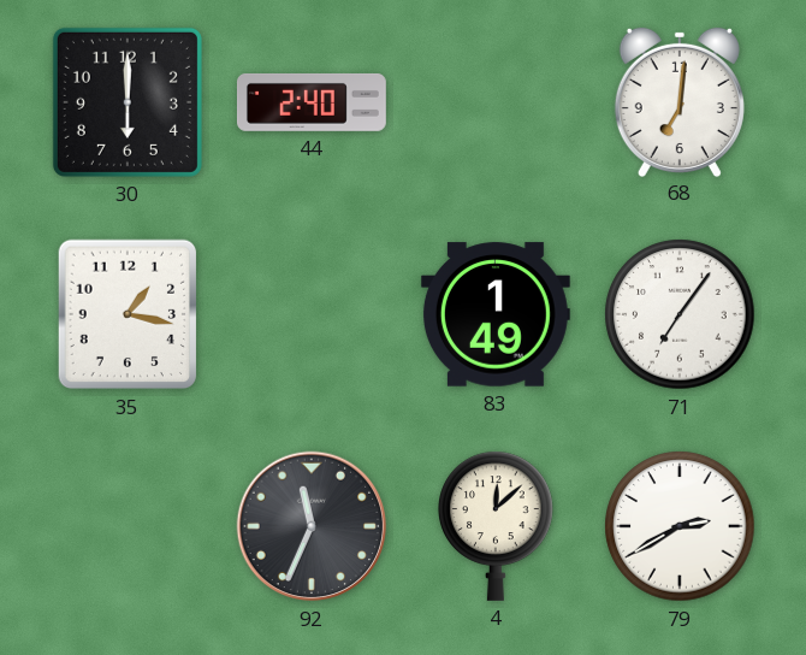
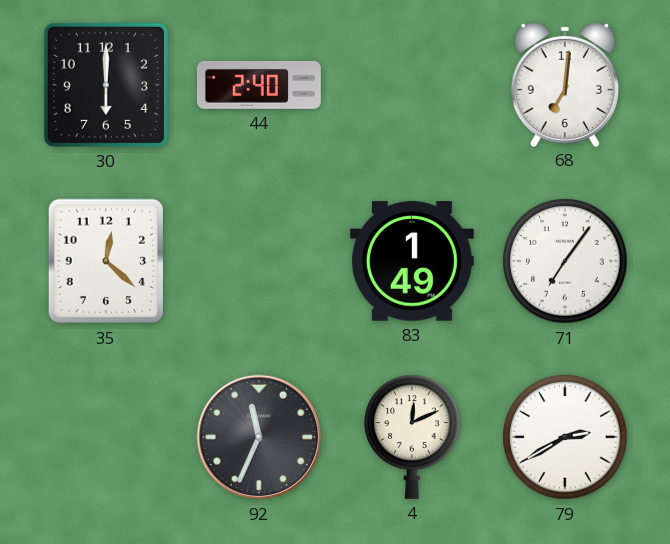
35: 1:17 -> 12:22
4: 12:08 -> 12:11
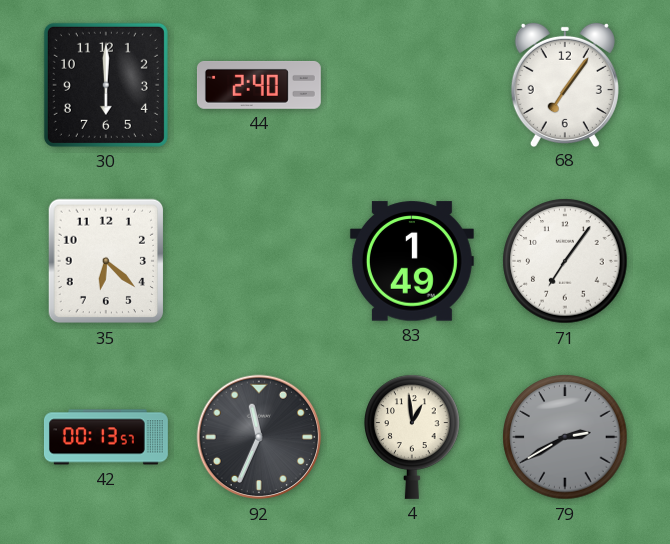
68: 7:01 -> 7:06
35: 12:22 -> 6:22
42: none -> 00:13
4: 12:11 -> 12:59
79 dial: white -> grey
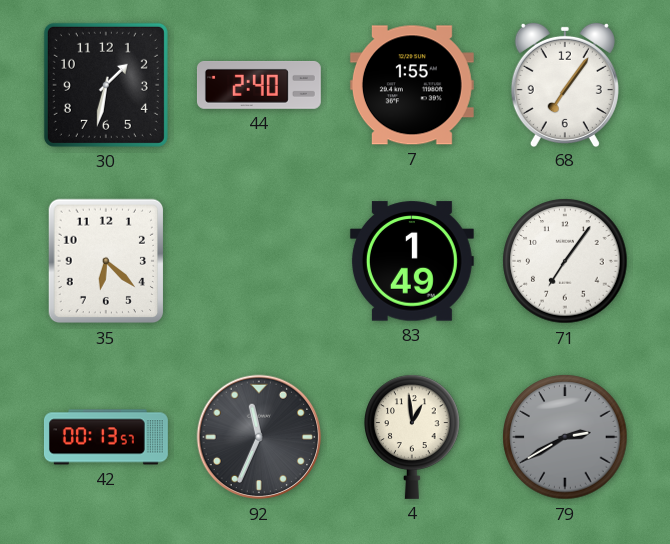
30: 6:00 -> 1:32
7: none -> 1:55
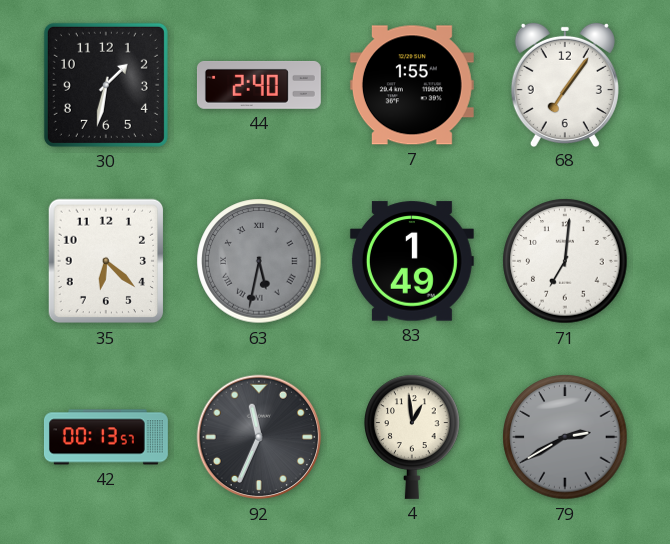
63: none -> 5:32
71: 7:06 -> 7:01
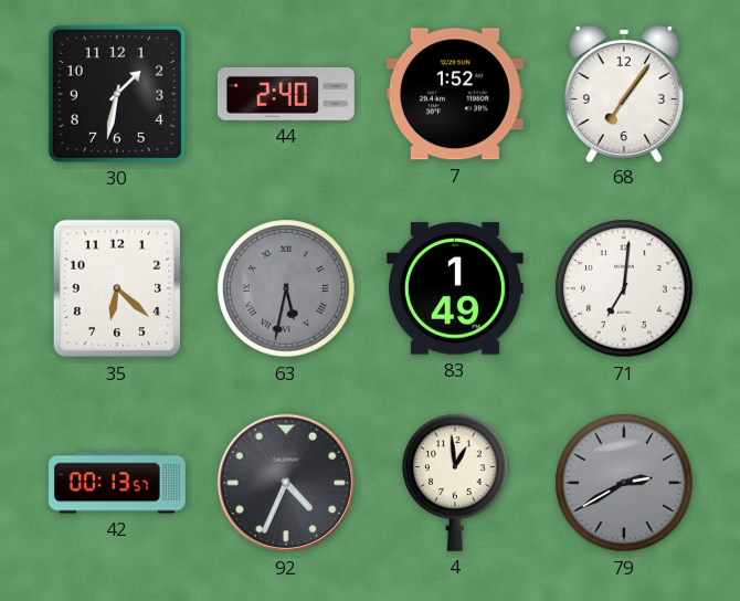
7: 1:55 -> 1:52
92: 11:34 -> 4:34
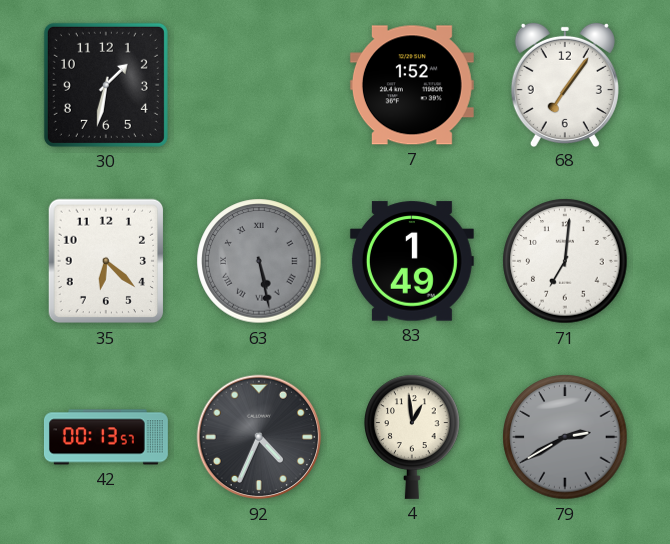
44: 2:40 -> none
63: 5:32 -> 5:28
